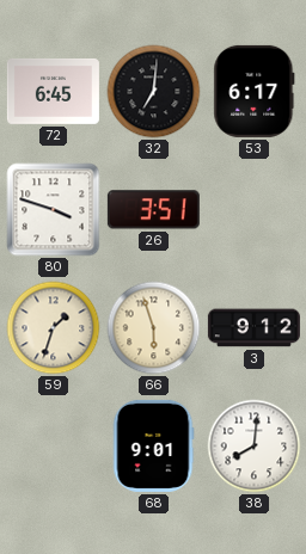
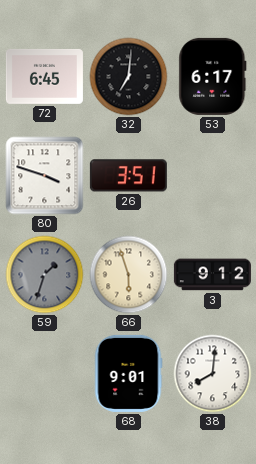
59 dial: cream -> grey
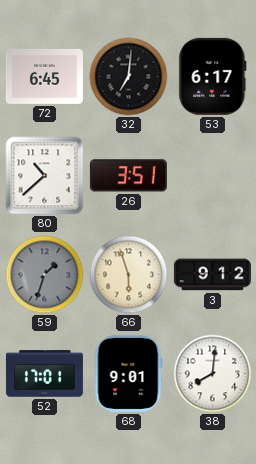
80: 3:48 -> 10:38
52: none -> 17:01
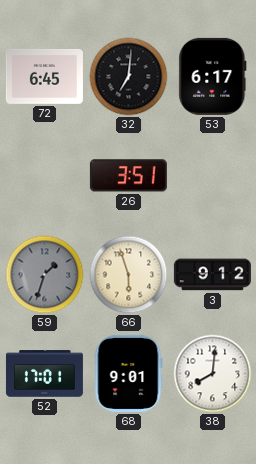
80: 10:38 -> none
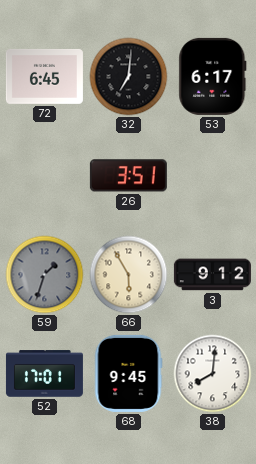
66: 5:57 -> 5:55
68: 9:01 -> 9:45
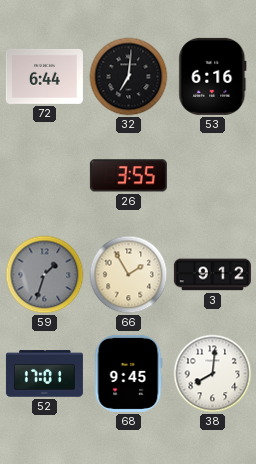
72: 6:45 -> 6:44
53: 6:17 -> 6:16
26: 3:51 -> 3:55
66: 5:55 -> 1:55
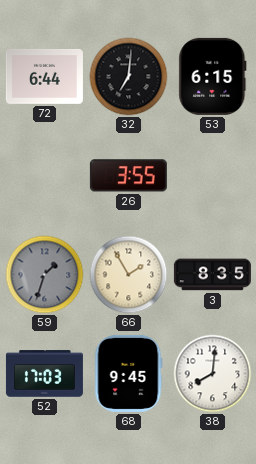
53: 6:16 -> 6:15
3: 9:12 -> 8:35
52: 17:01 -> 17:03
